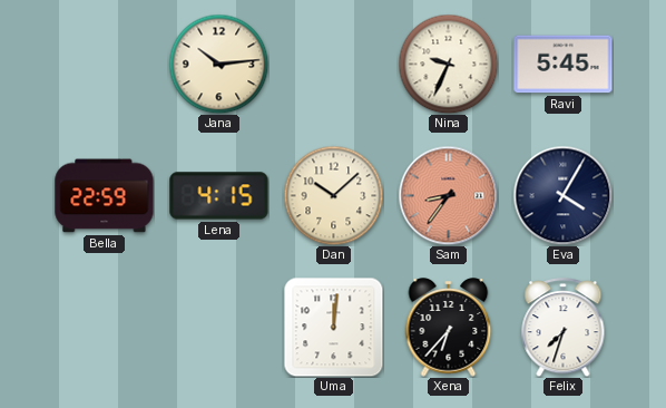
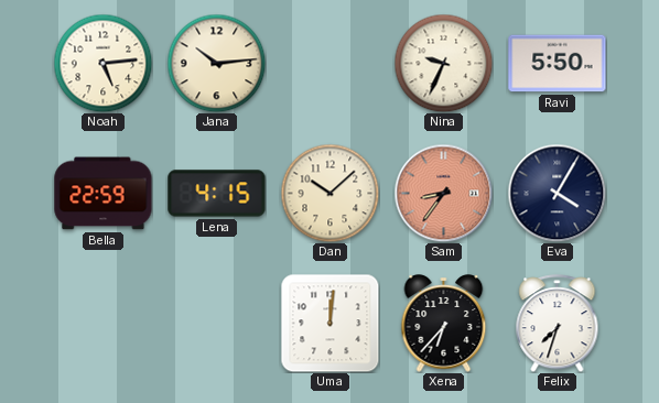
Noah: none -> 5:14
Ravi: 5:45 -> 5:50
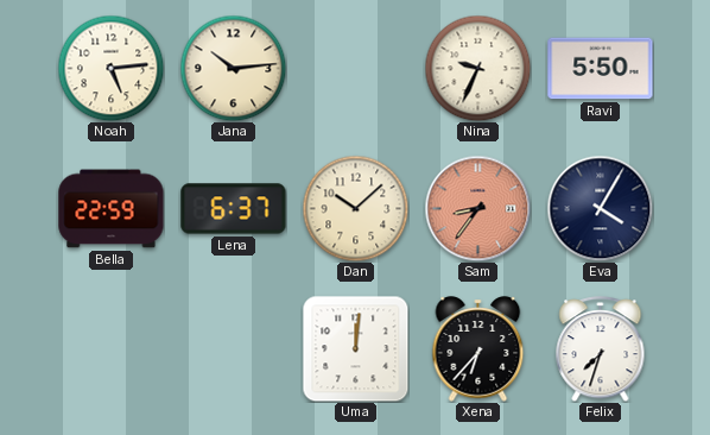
Lena: 4:15 -> 6:37
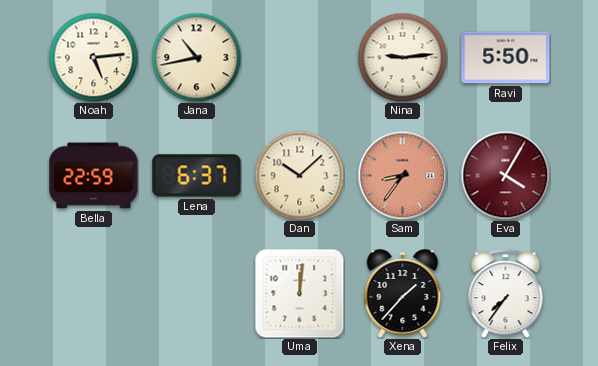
Jana: 10:14 -> 10:43
Nina: 9:34 -> 9:14
Eva dial: navy -> burgundy
Xena: 6:37 -> 1:37
Felix: 7:33 -> 7:36
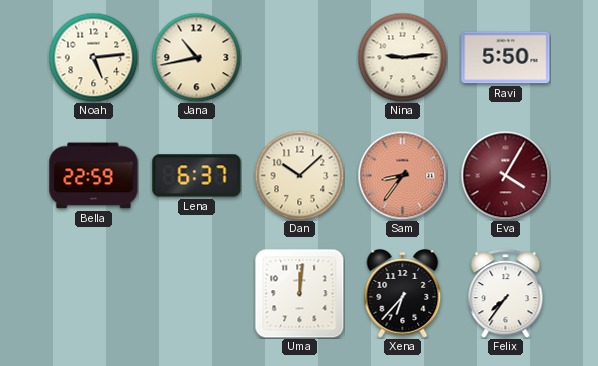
Xena: 1:37 -> 6:37
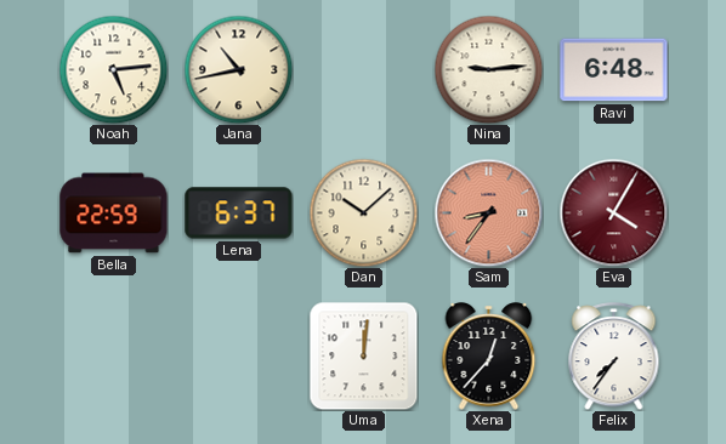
Ravi: 5:50 -> 6:48
Xena: 6:37 -> 12:37
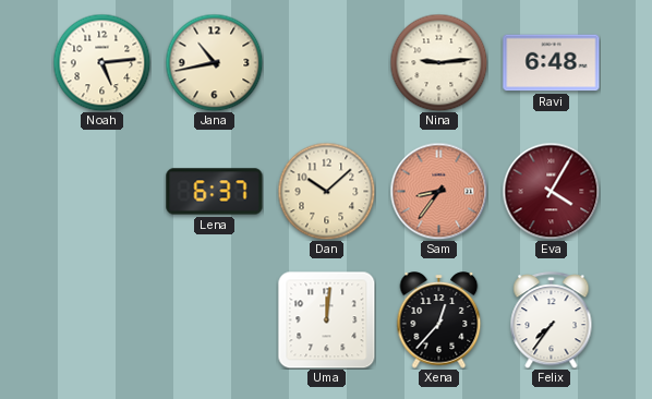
Bella: 22:59 -> none
